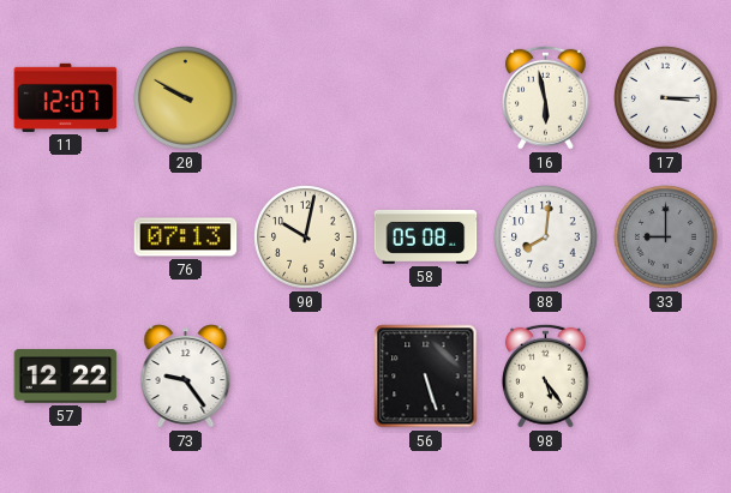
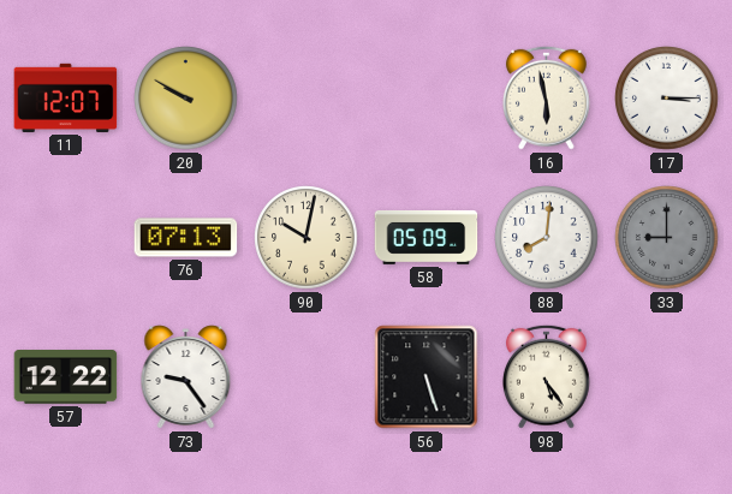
58: 05:08 -> 05:09
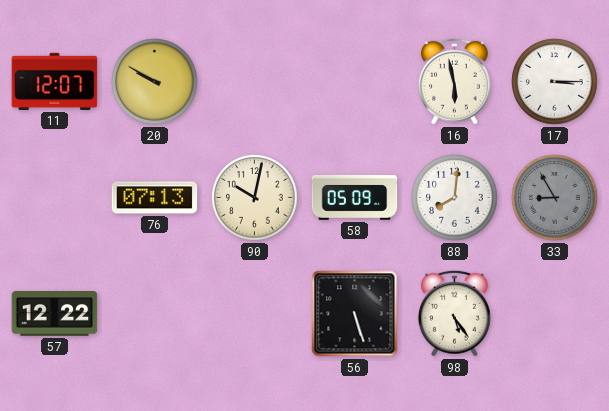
33: 9:00 -> 8:55
73: 9:24 -> none
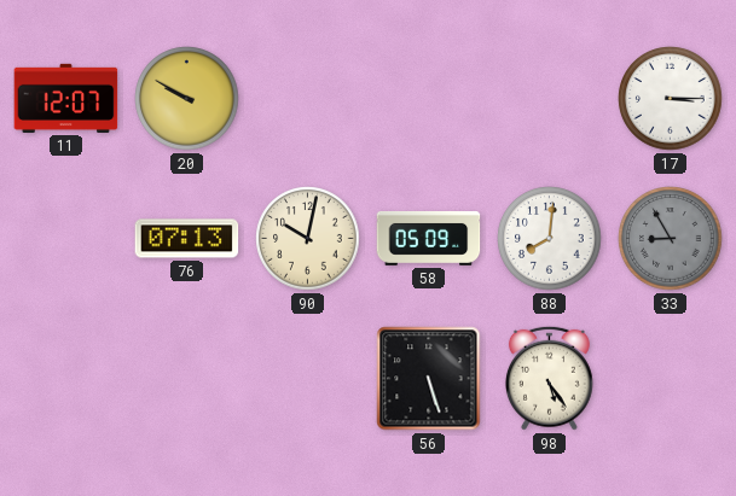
16: 5:58 -> none
57: 12:22 -> none
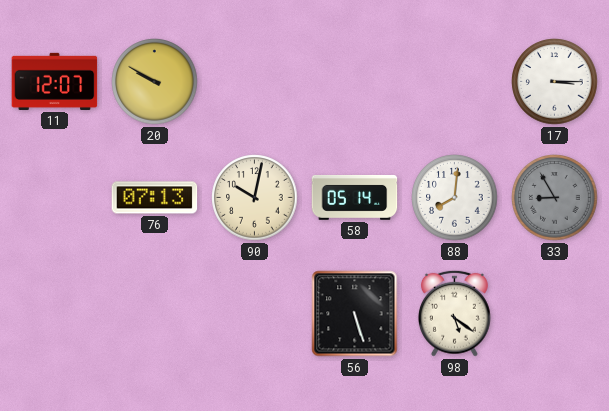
58: 05:09 -> 05:14
98: 5:24 -> 5:21
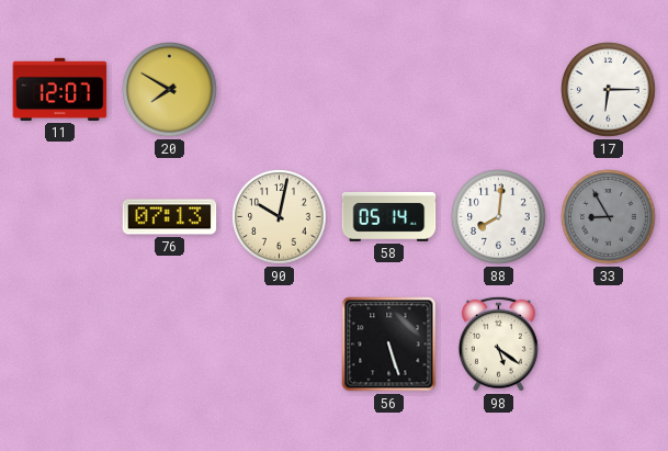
20: 9:50 -> 7:50
17: 3:15 -> 6:15
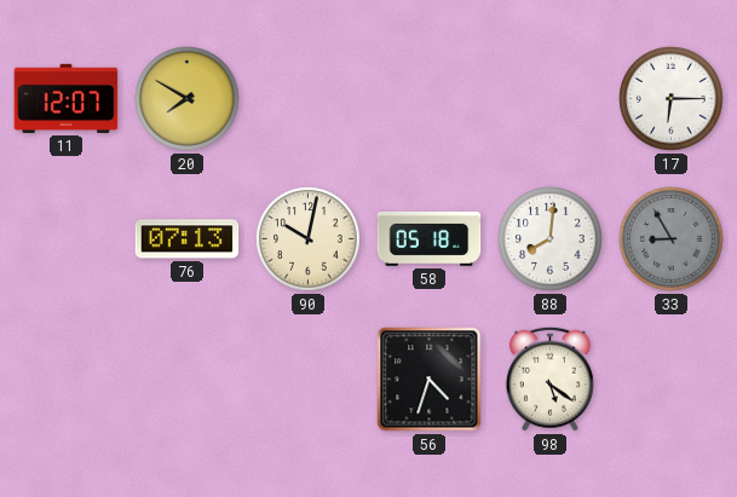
58: 05:14 -> 05:18
56: 5:27 -> 4:33
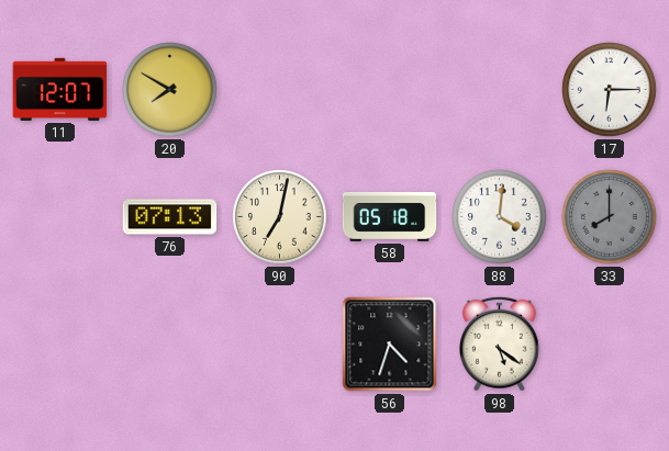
90: 10:02 -> 7:02
88: 8:01 -> 4:01
33: 8:55 -> 8:00
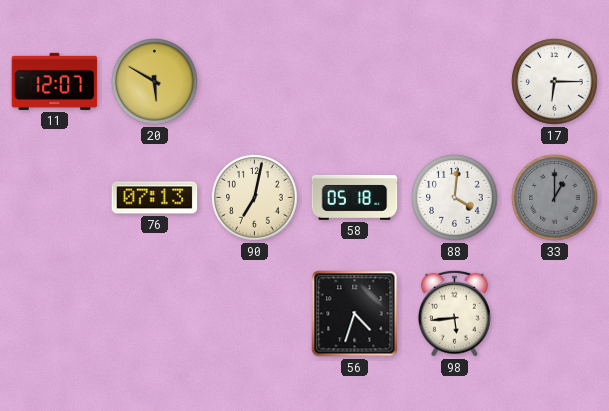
20: 7:50 -> 5:50
33: 8:00 -> 1:00
98: 5:21 -> 5:44
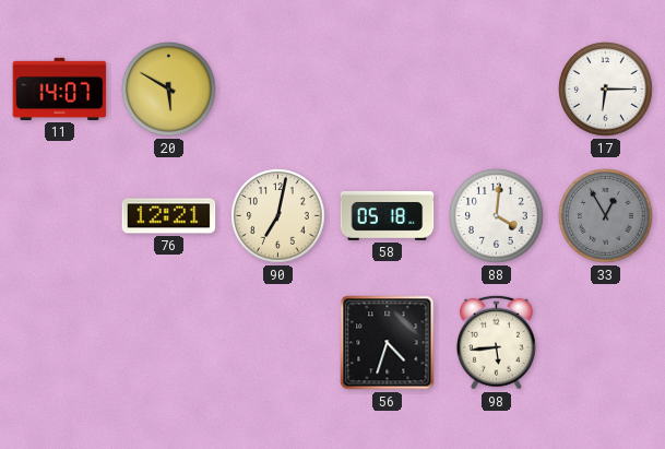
11: 12:07 -> 14:07
76: 07:13 -> 12:21
33: 1:00 -> 12:55
